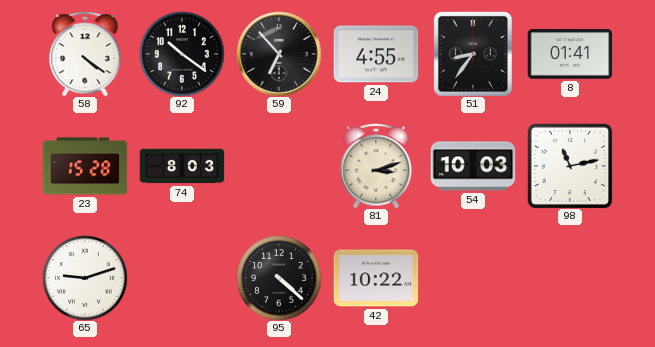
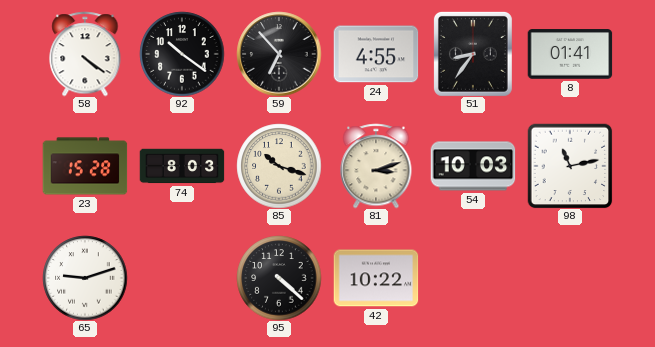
85: none -> 10:18
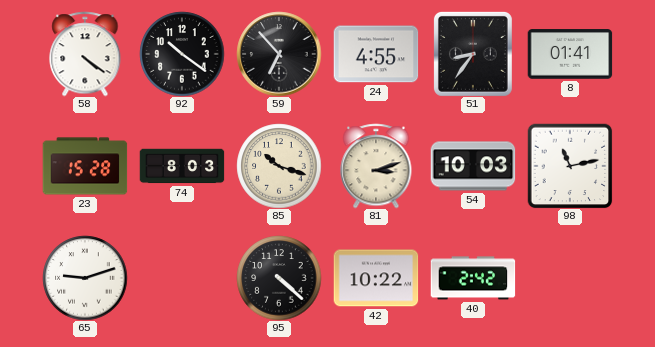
40: none -> 2:42
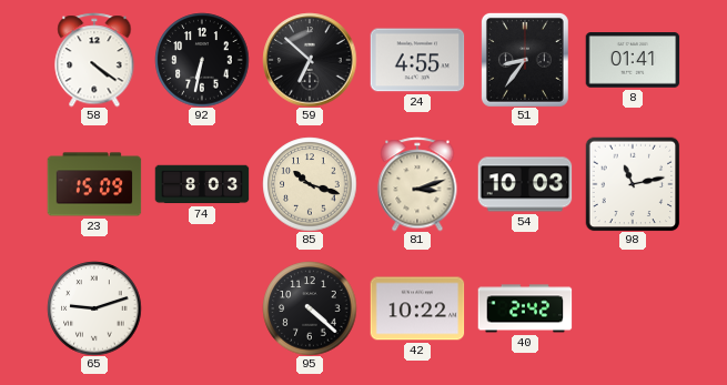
92: 10:21 -> 6:32
59: 6:53 -> 6:52
23: 15:28 -> 15:09
